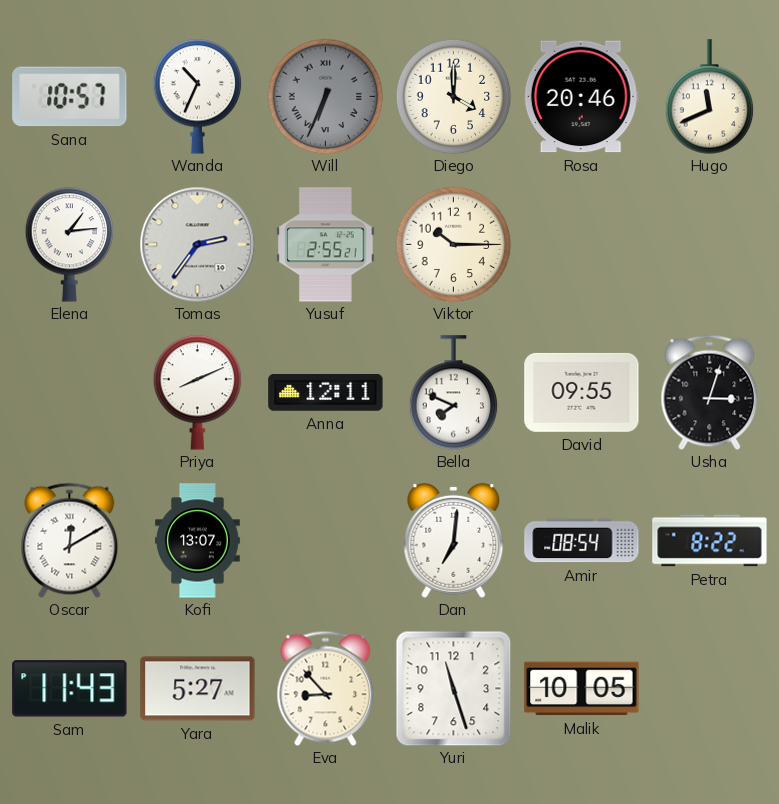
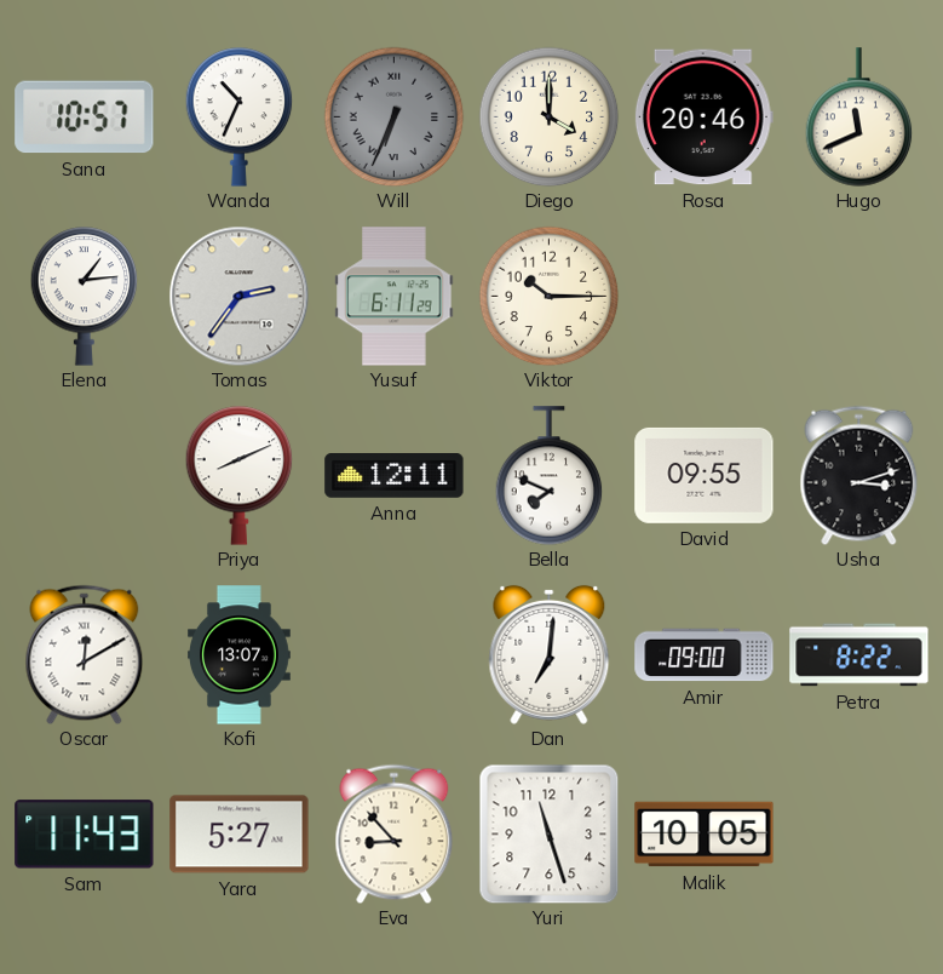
Yusuf: 2:55 -> 6:11
Usha: 3:03 -> 3:12
Amir: 08:54 -> 09:00
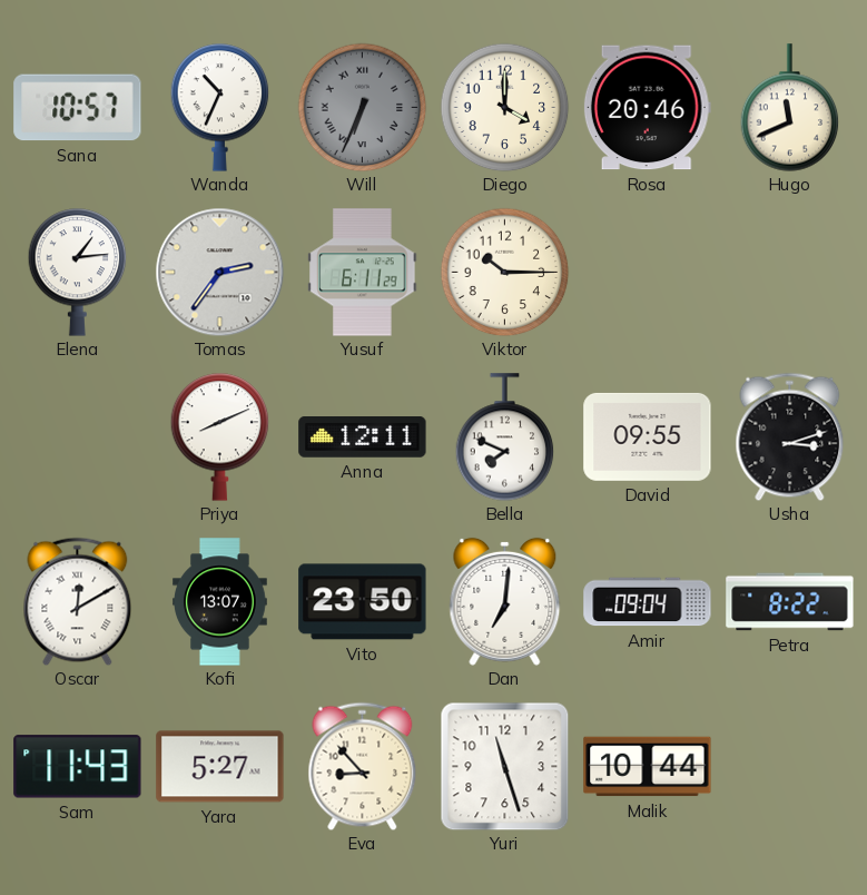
Vito: none -> 23:50
Amir: 09:00 -> 09:04
Malik: 10:05 -> 10:44
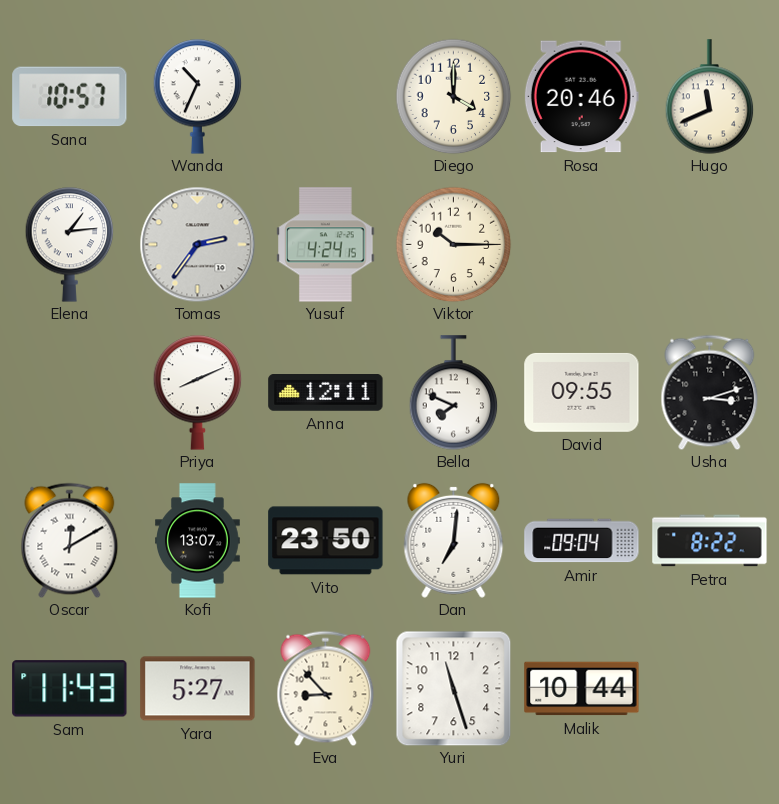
Will: 6:34 -> none
Yusuf: 6:11 -> 4:24
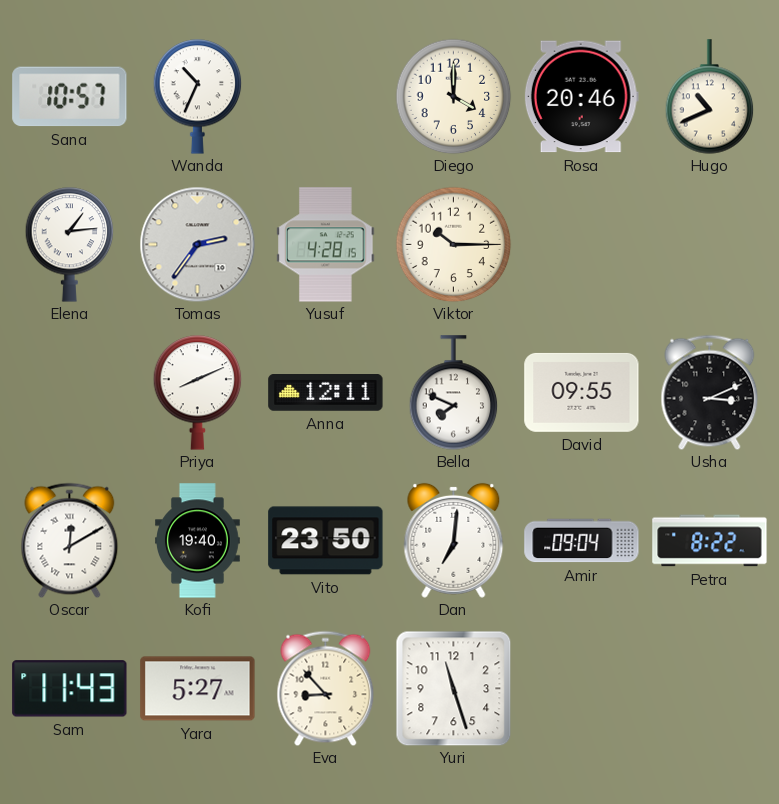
Hugo: 11:41 -> 10:41
Yusuf: 4:24 -> 4:28
Usha: 3:12 -> 3:11
Kofi: 13:07 -> 19:40
Malik: 10:44 -> none
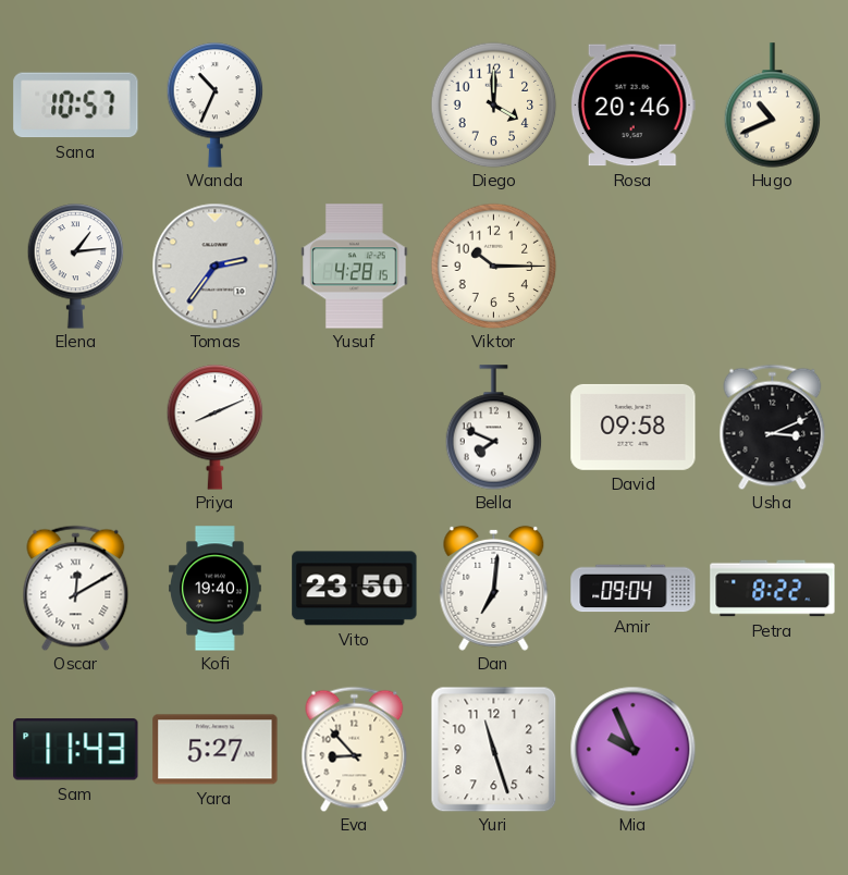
Anna: 12:11 -> none
David: 09:55 -> 09:58
Mia: none -> 9:56
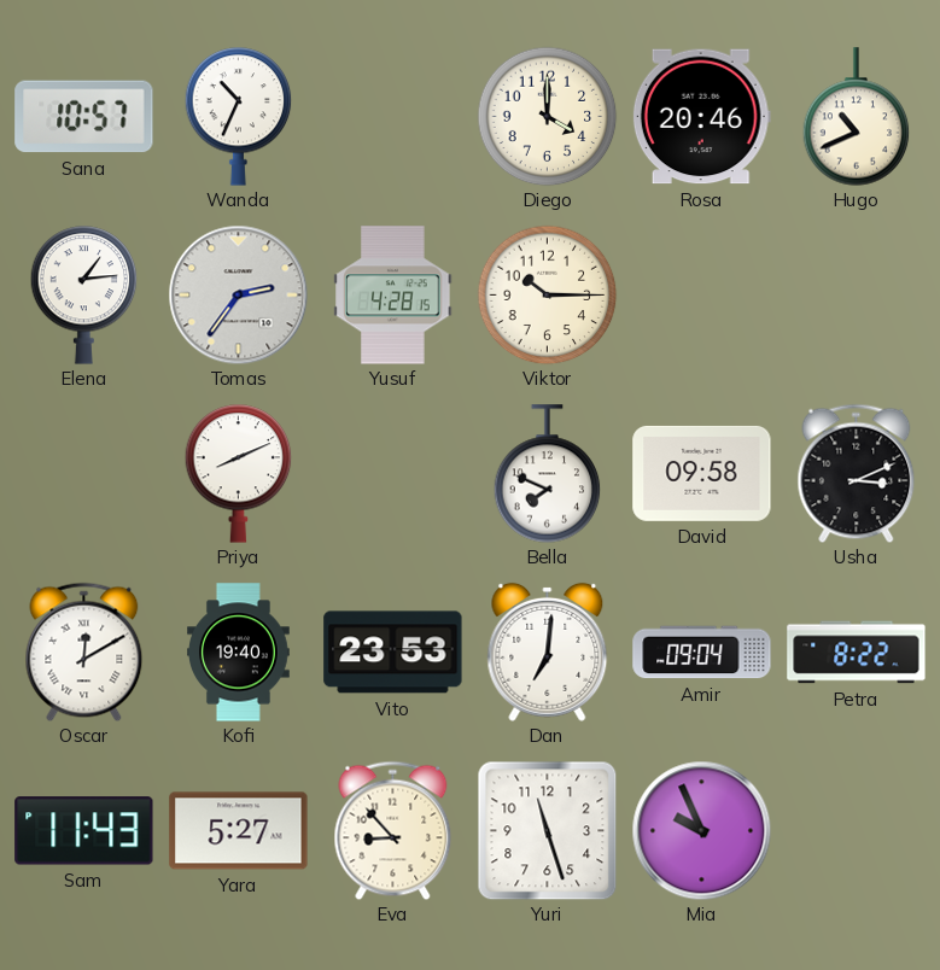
Vito: 23:50 -> 23:53
